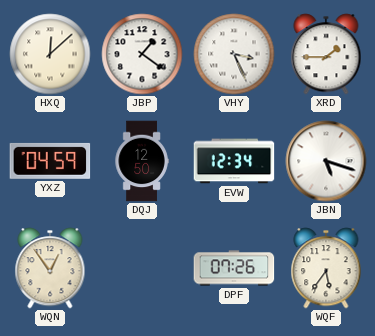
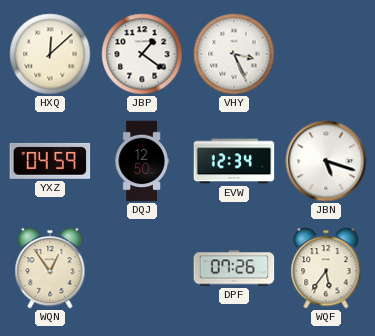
XRD: 1:45 -> none
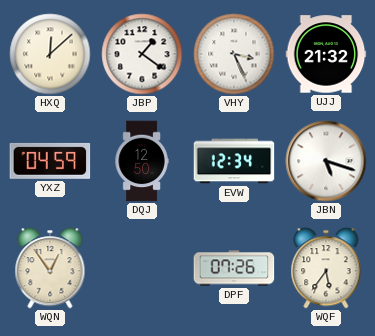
UJJ: none -> 21:32
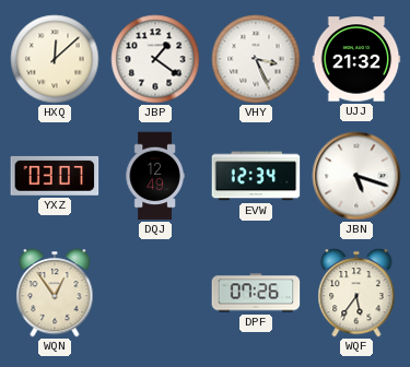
YXZ: 04:59 -> 03:07
DQJ: 12:50 -> 12:49
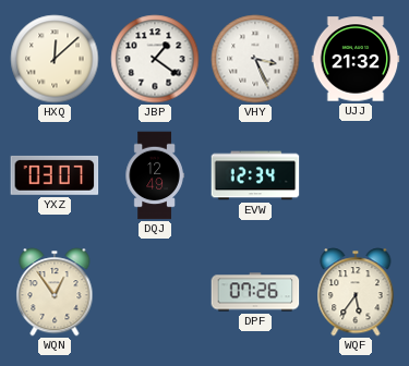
JBN: 5:18 -> none
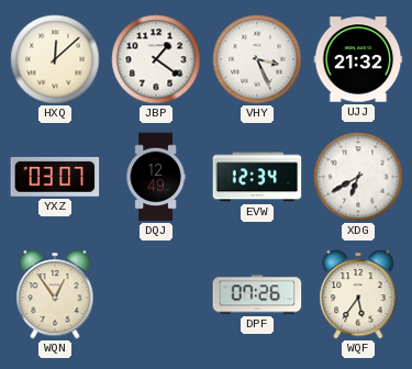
XDG: none -> 6:40
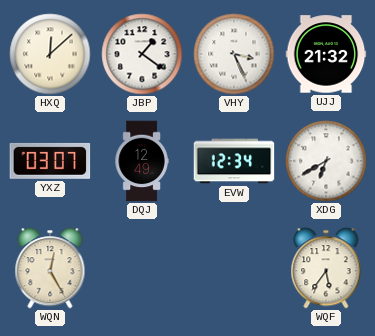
WQN: 12:54 -> 12:25
DPF: 07:26 -> none
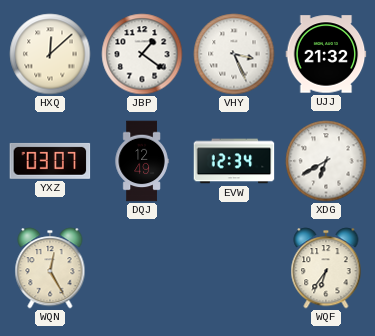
WQF: 5:36 -> 6:36
